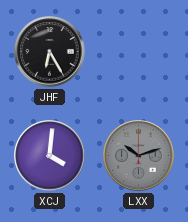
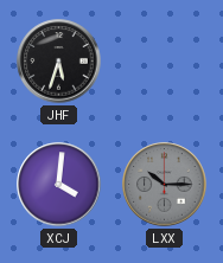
JHF: 6:25 -> 5:33
LXX: 10:12 -> 10:15
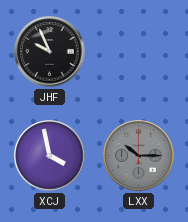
JHF: 5:33 -> 9:56
XCJ: 4:01 -> 3:58
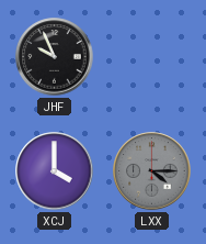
XCJ: 3:58 -> 4:00
LXX: 10:15 -> 4:15
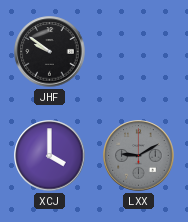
JHF: 9:56 -> 9:51
LXX: 4:15 -> 9:10
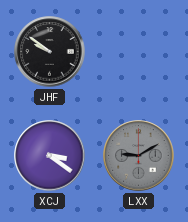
XCJ: 4:00 -> 3:21
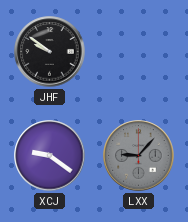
XCJ: 3:21 -> 9:21
LXX: 9:10 -> 9:07
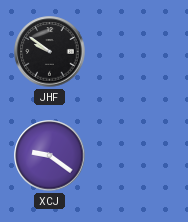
LXX: 9:07 -> none
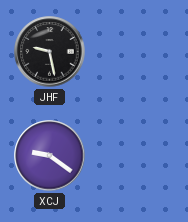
JHF: 9:51 -> 9:28
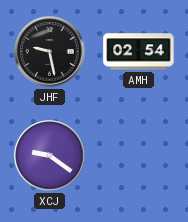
AMH: none -> 02:54
